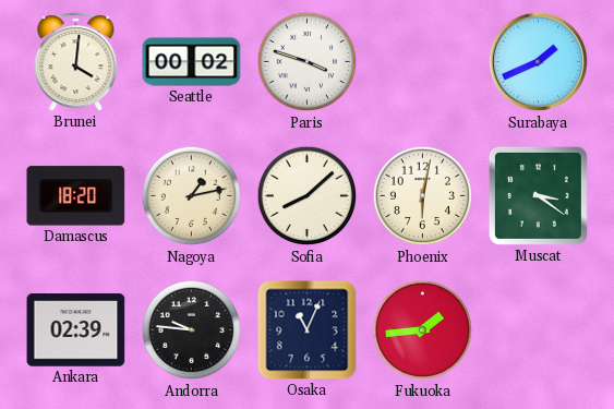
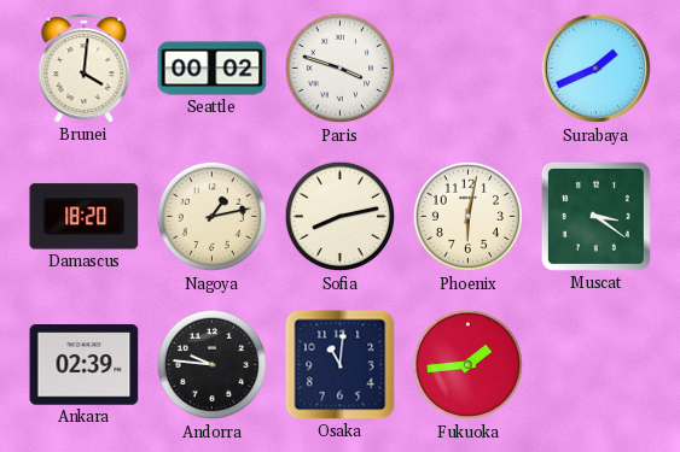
Sofia: 8:08 -> 8:13
Osaka: 11:04 -> 11:01
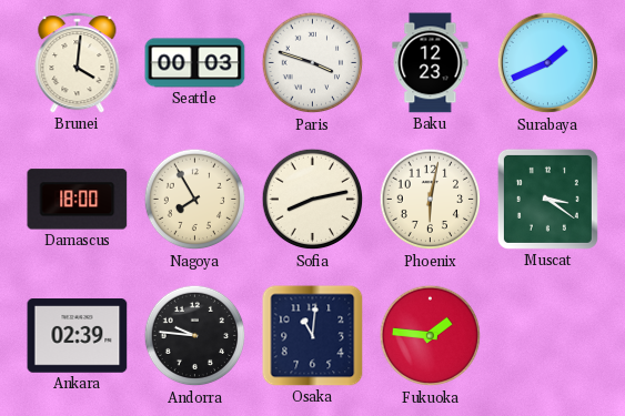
Seattle: 00:02 -> 00:03
Baku: none -> 12:23
Damascus: 18:20 -> 18:00
Nagoya: 1:13 -> 7:55
Fukuoka: 1:44 -> 1:46
